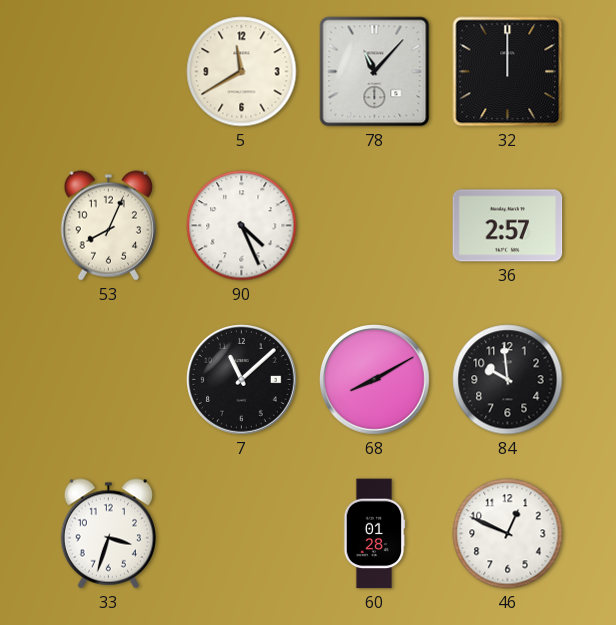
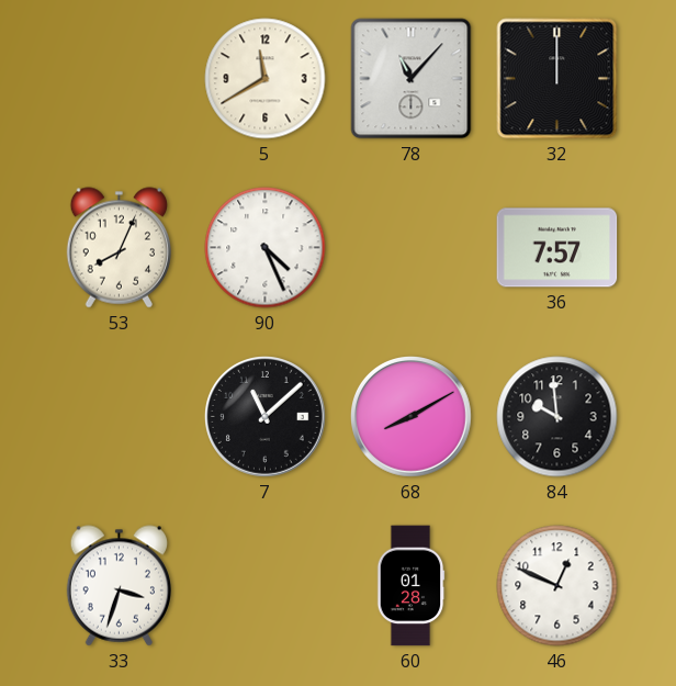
36: 2:57 -> 7:57
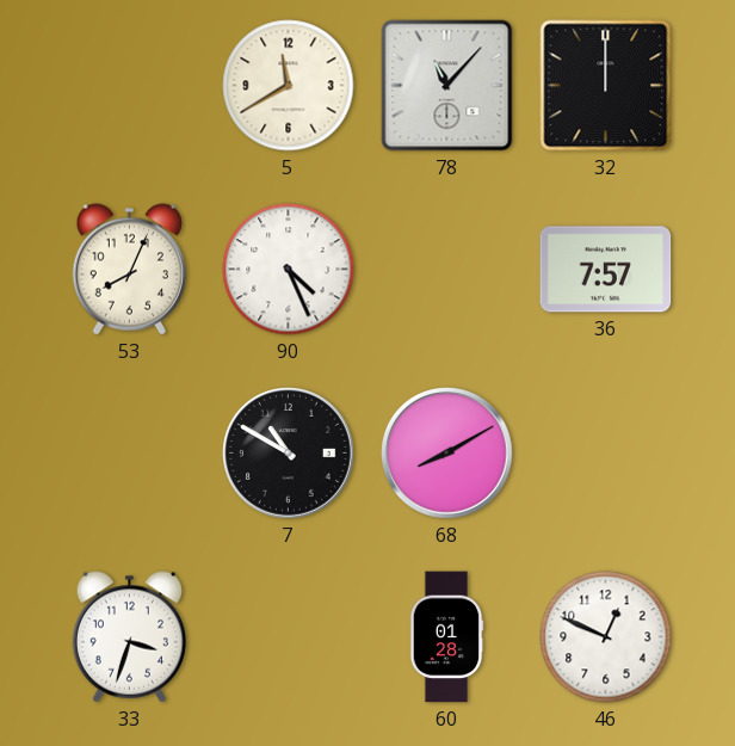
7: 11:08 -> 10:50
84: 9:59 -> none
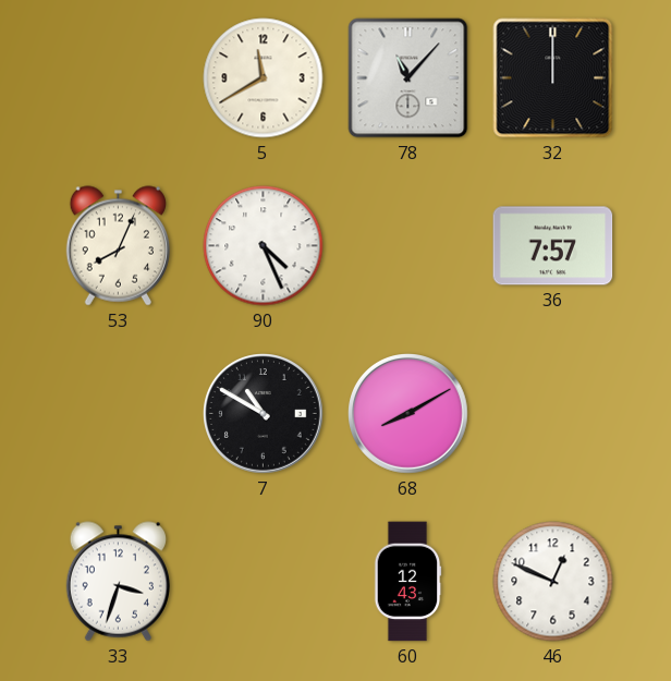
60: 01:28 -> 12:43
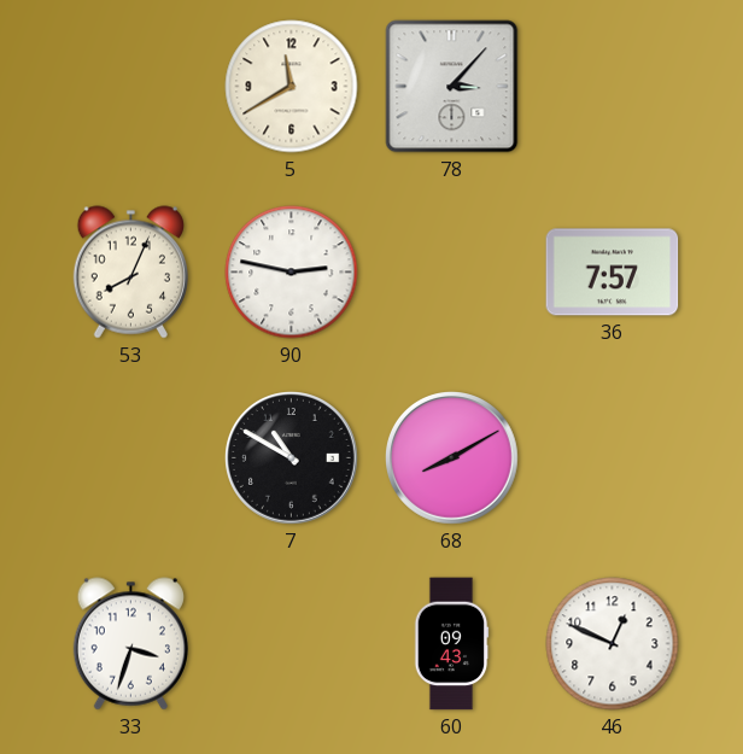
78: 11:07 -> 3:07
32: 12:00 -> none
90: 4:26 -> 2:47
60: 12:43 -> 09:43
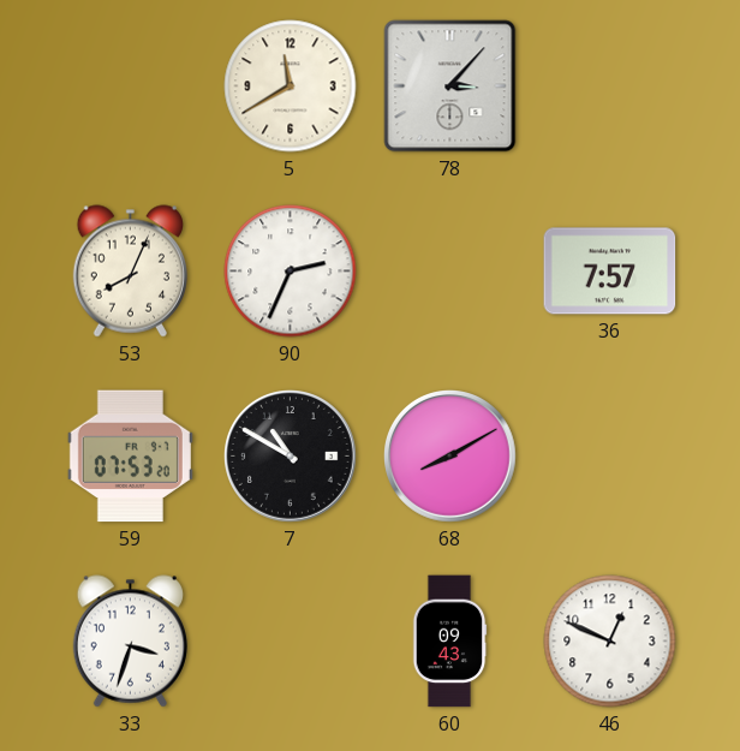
90: 2:47 -> 2:34
59: none -> 07:53
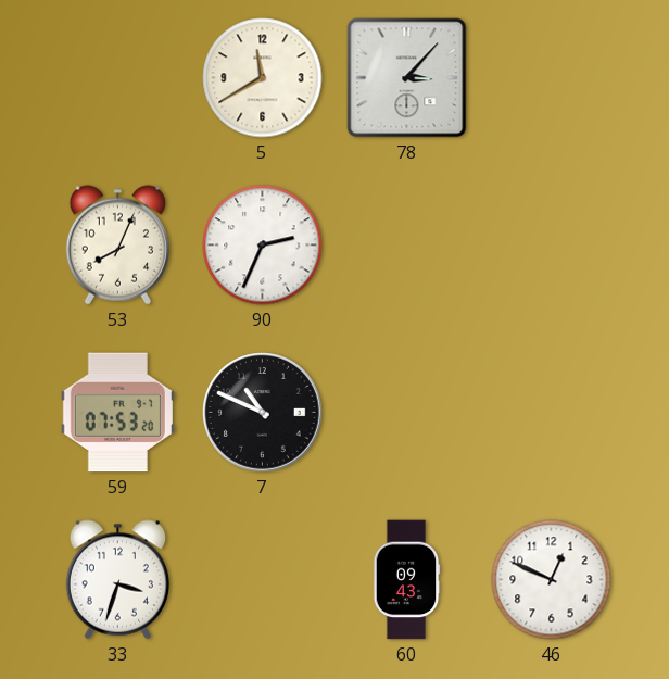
36: 7:57 -> none
7: 10:50 -> 10:49
68: 8:10 -> none
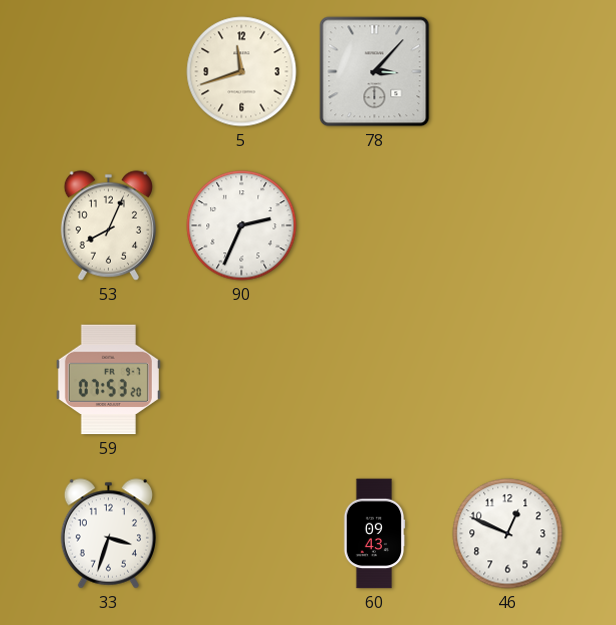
5: 11:40 -> 11:42
7: 10:49 -> none
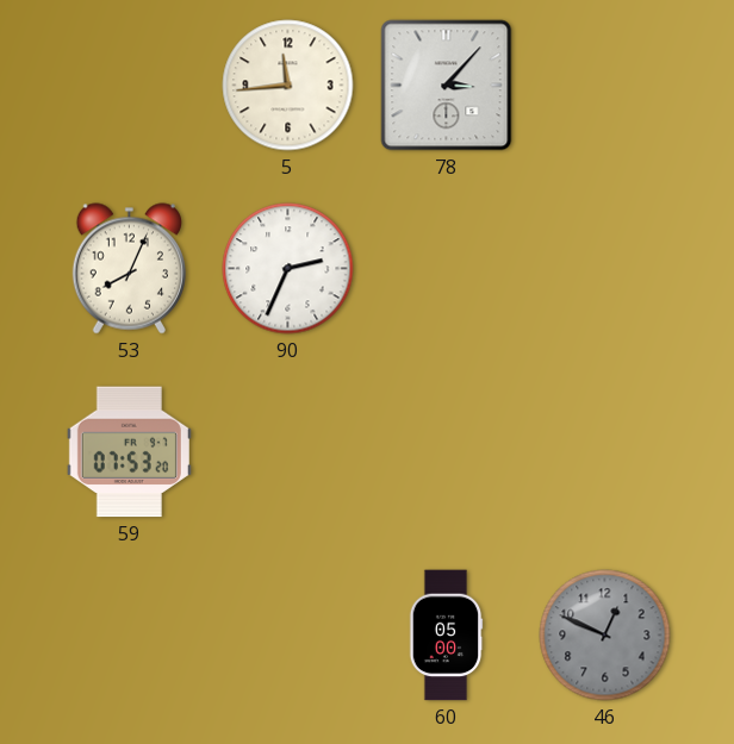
5: 11:42 -> 11:44
33: 3:33 -> none
60: 09:43 -> 05:00
46 dial: white -> grey
